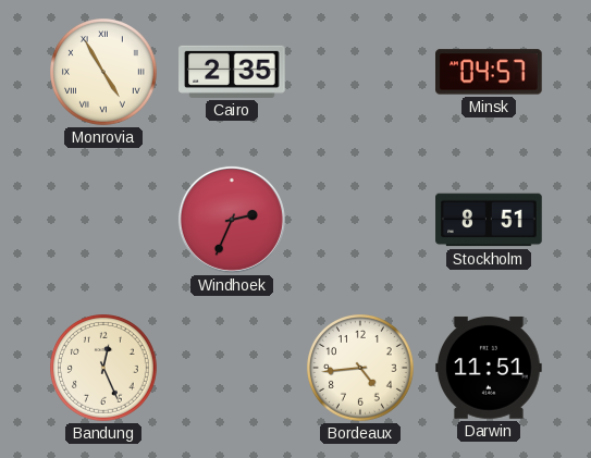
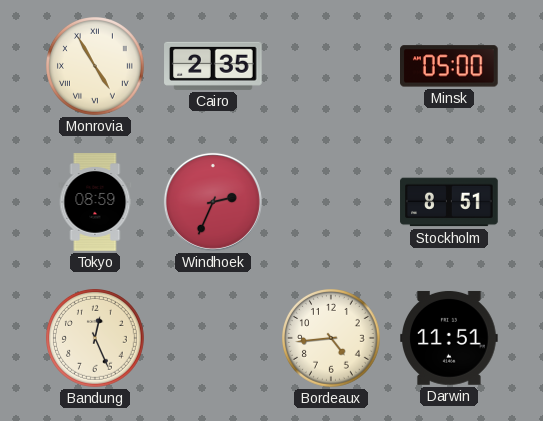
Minsk: 04:57 -> 05:00
Tokyo: none -> 08:59
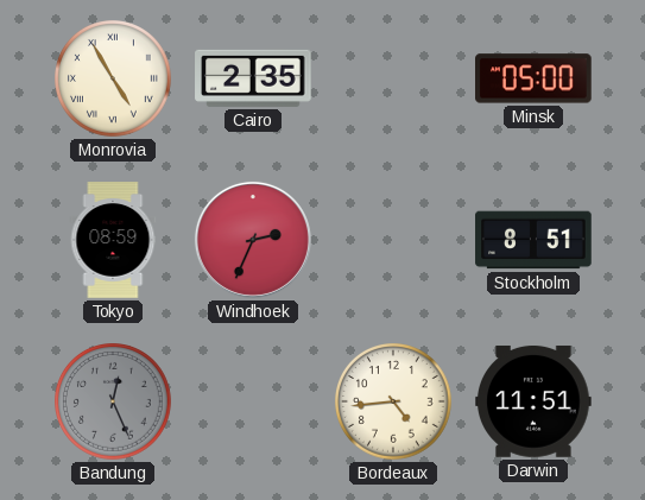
Bandung dial: cream -> grey
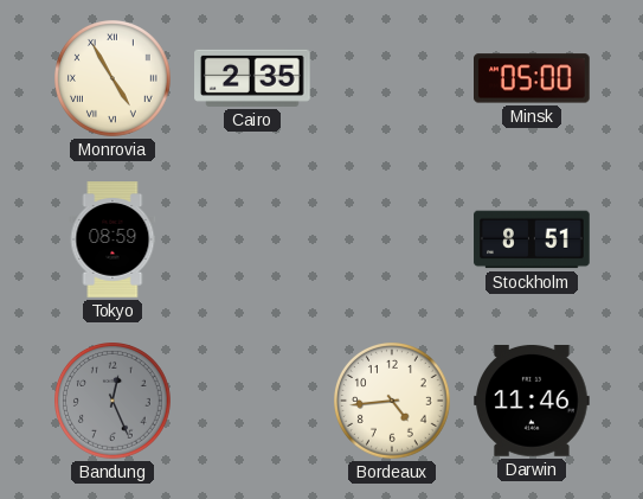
Windhoek: 2:34 -> none
Darwin: 11:51 -> 11:46
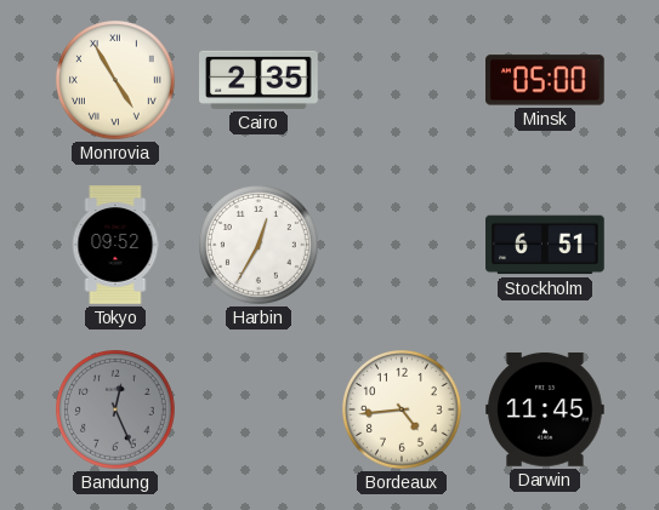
Tokyo: 08:59 -> 09:52
Harbin: none -> 12:35
Stockholm: 8:51 -> 6:51
Darwin: 11:46 -> 11:45
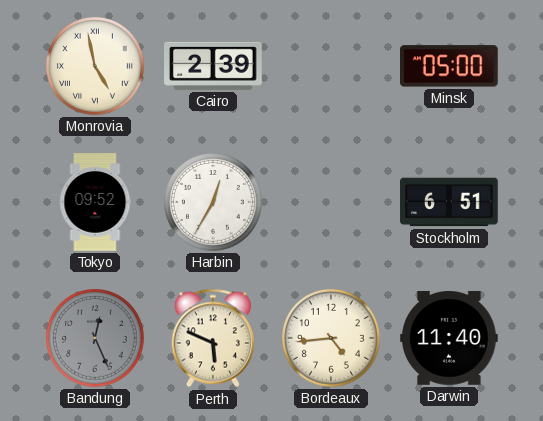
Monrovia: 4:55 -> 4:58
Cairo: 2:35 -> 2:39
Perth: none -> 5:49
Darwin: 11:45 -> 11:40
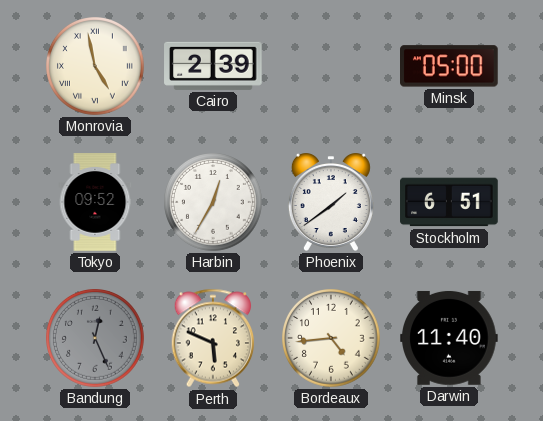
Phoenix: none -> 1:39
